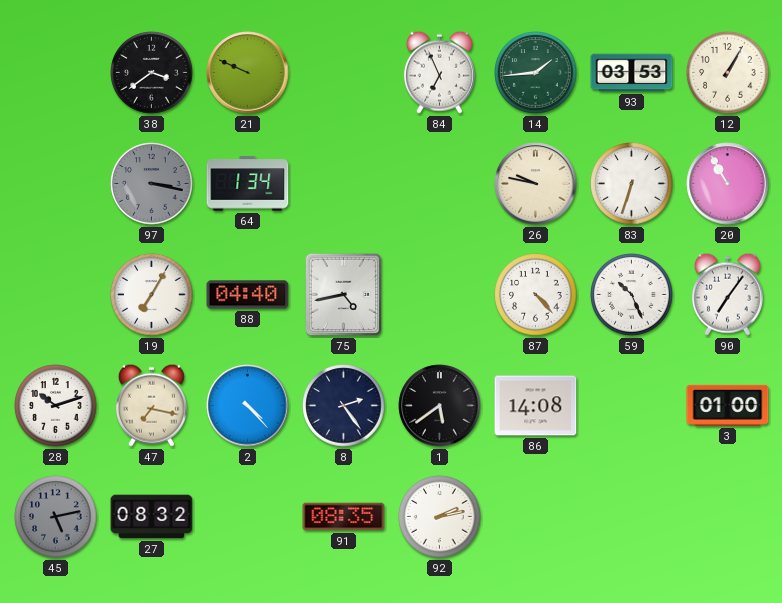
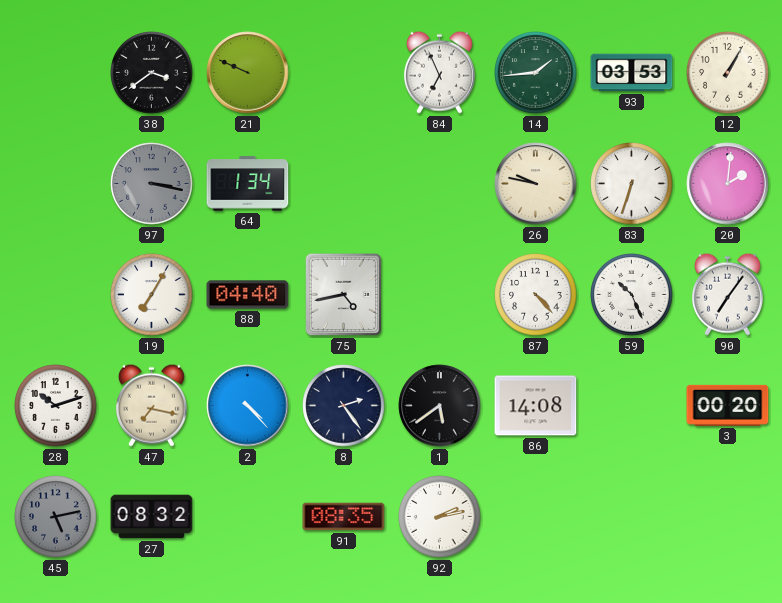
20: 10:55 -> 2:01
3: 01:00 -> 00:20
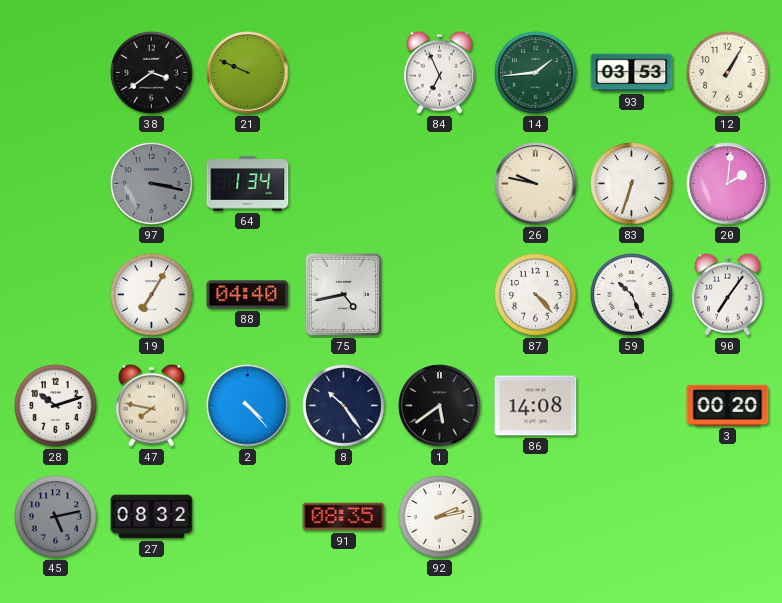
47: 7:17 -> 7:47
8: 2:24 -> 10:24
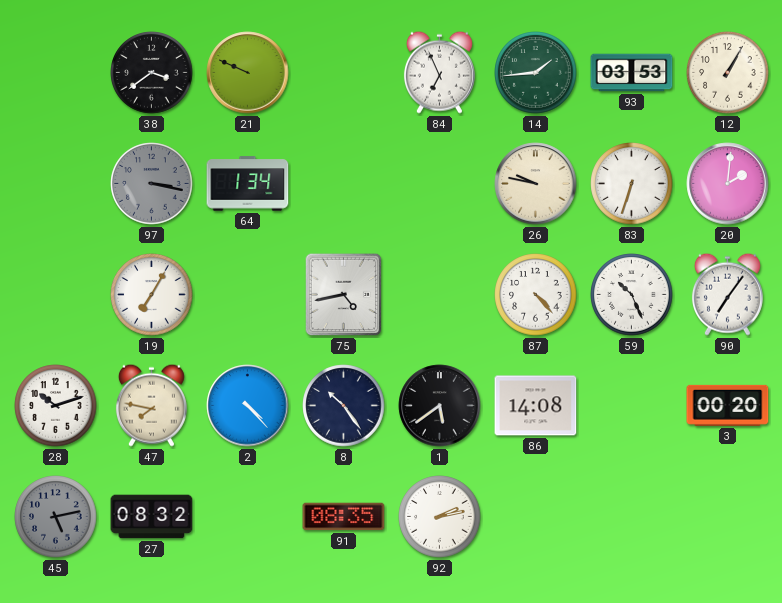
88: 04:40 -> none
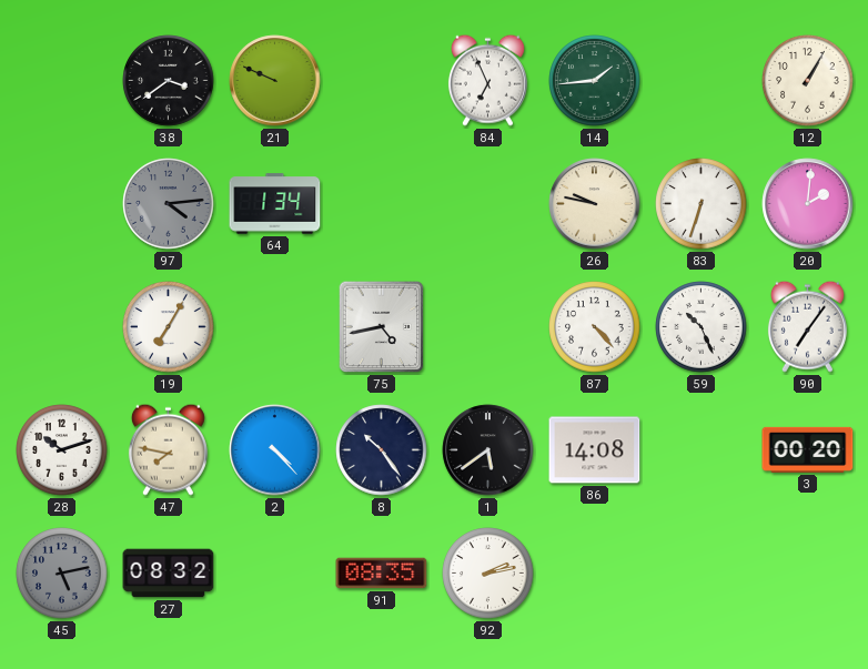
93: 03:53 -> none
97: 3:17 -> 4:14
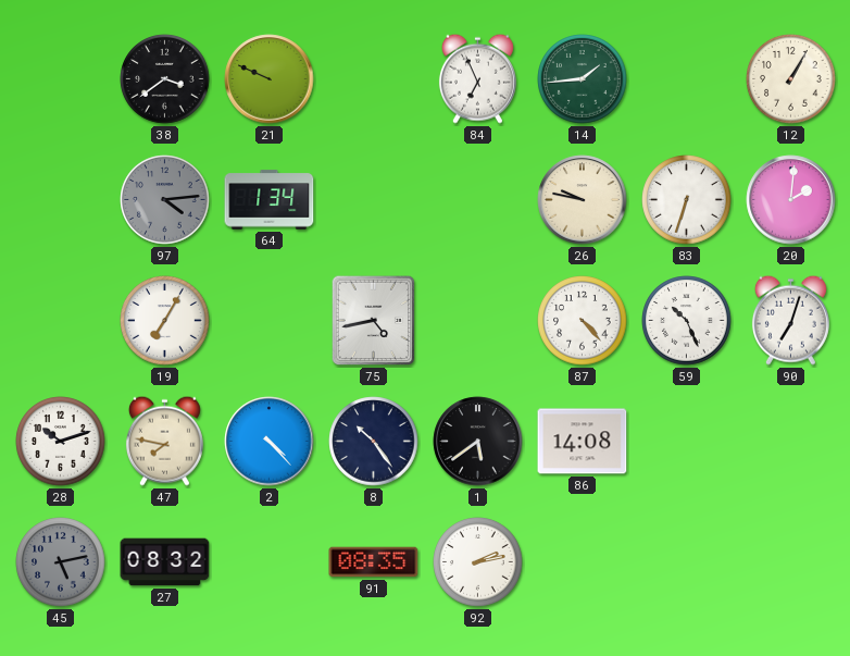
90: 7:06 -> 7:03
3: 00:20 -> none
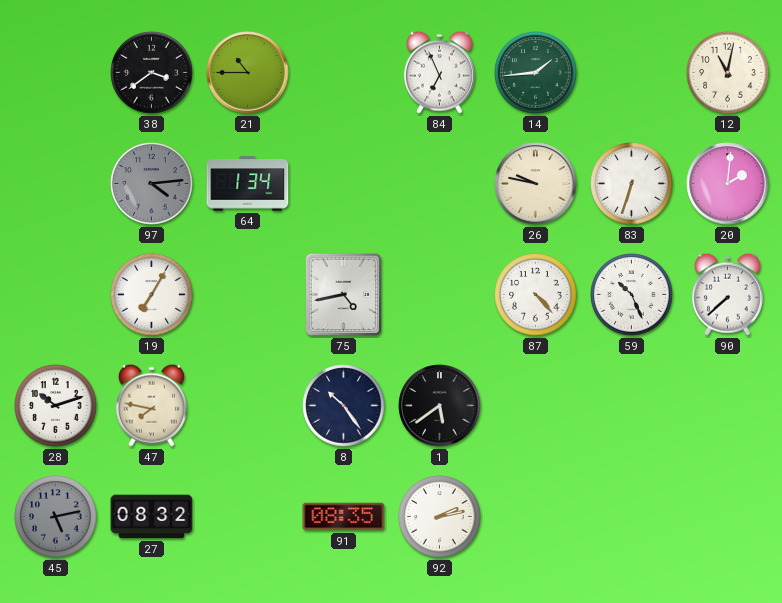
21: 9:49 -> 10:45
12: 1:05 -> 11:02
90: 7:03 -> 7:38
2: 4:23 -> none
86: 14:08 -> none
